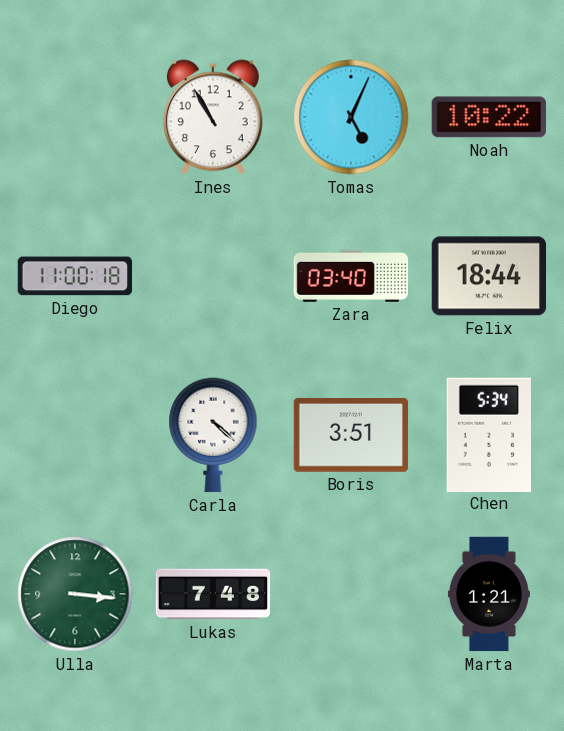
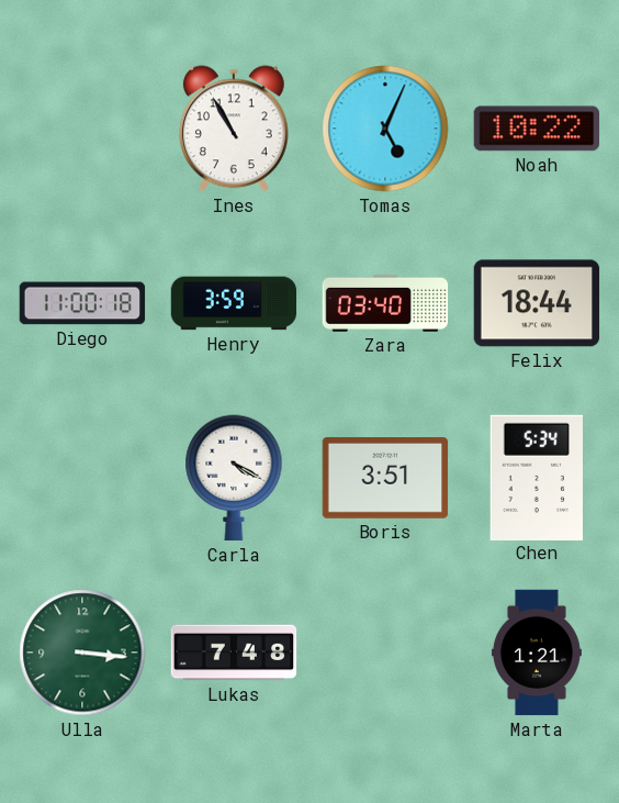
Henry: none -> 3:59
Carla: 4:22 -> 4:20
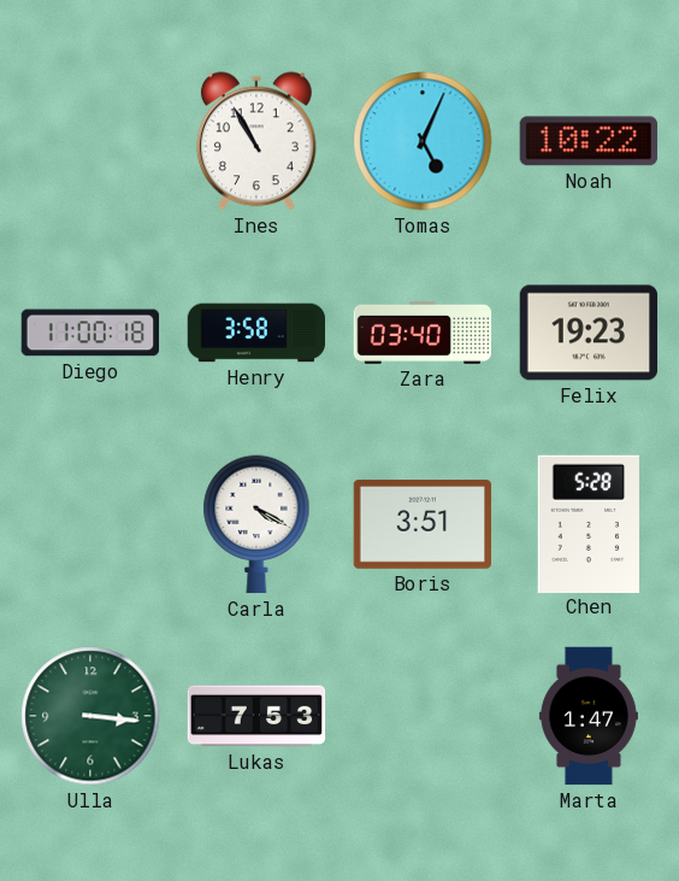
Henry: 3:59 -> 3:58
Felix: 18:44 -> 19:23
Chen: 5:34 -> 5:28
Lukas: 7:48 -> 7:53
Marta: 1:21 -> 1:47
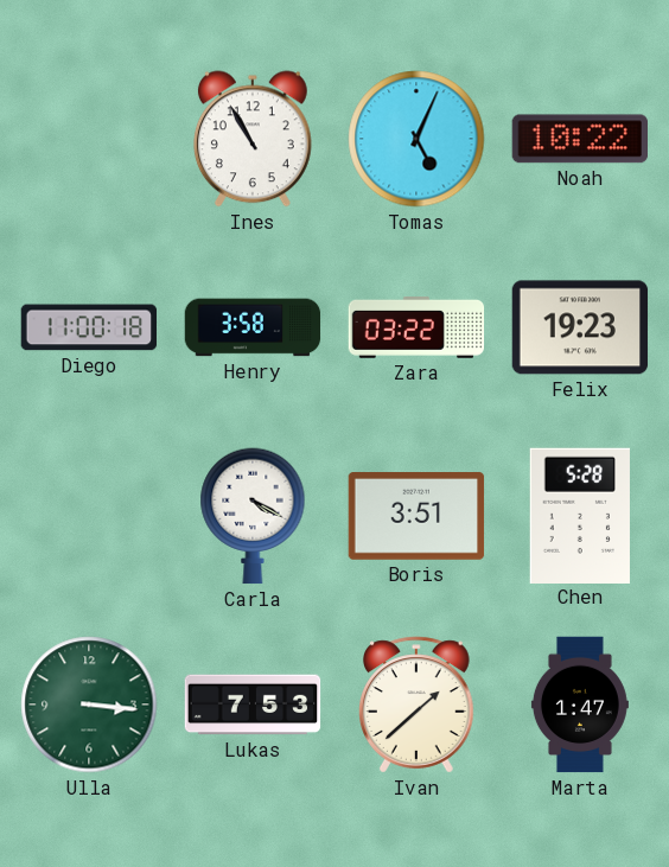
Zara: 03:40 -> 03:22
Ivan: none -> 1:38
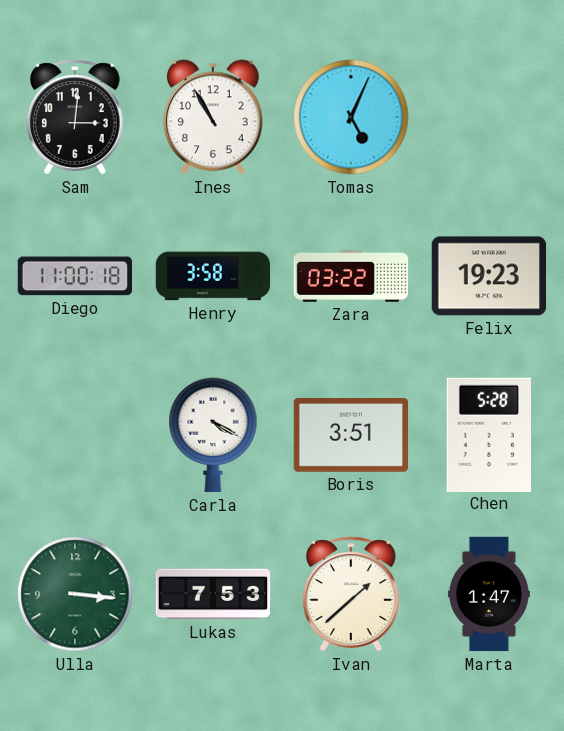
Sam: none -> 3:01
Noah: 10:22 -> none
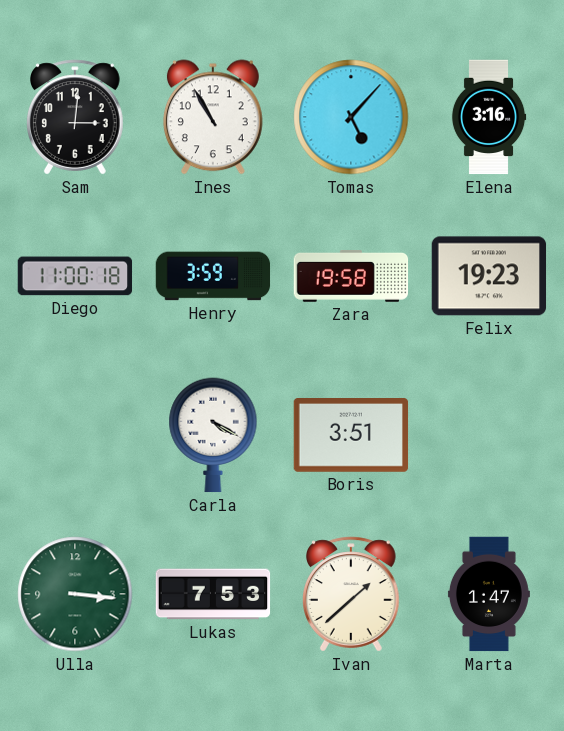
Tomas: 5:04 -> 5:07
Elena: none -> 3:16
Henry: 3:58 -> 3:59
Zara: 03:22 -> 19:58
Chen: 5:28 -> none
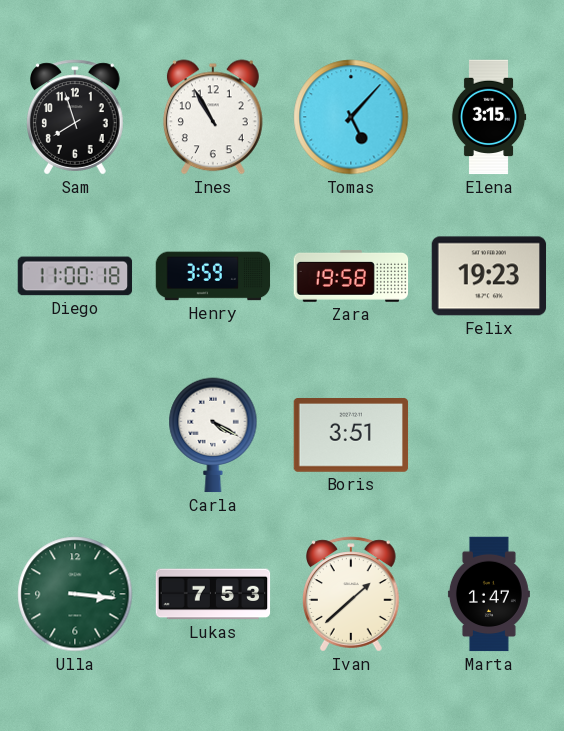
Sam: 3:01 -> 7:57
Elena: 3:16 -> 3:15
